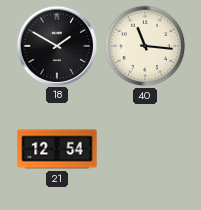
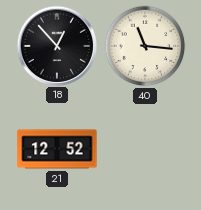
18: 1:50 -> 12:53
21: 12:54 -> 12:52
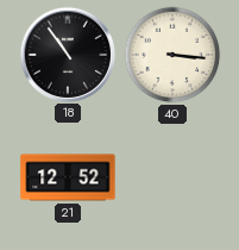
18: 12:53 -> 10:54
40: 11:16 -> 3:16
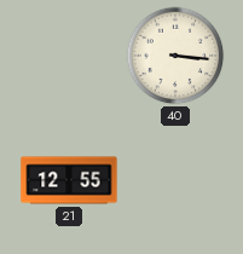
18: 10:54 -> none
21: 12:52 -> 12:55
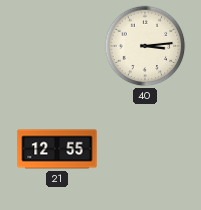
40: 3:16 -> 3:14
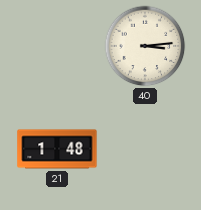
21: 12:55 -> 1:48
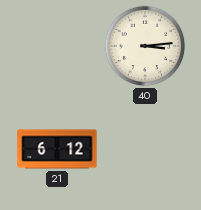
21: 1:48 -> 6:12
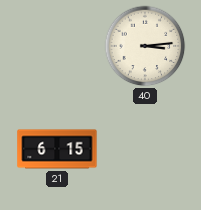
21: 6:12 -> 6:15
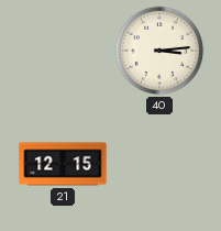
21: 6:15 -> 12:15
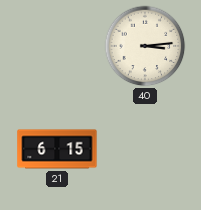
21: 12:15 -> 6:15
